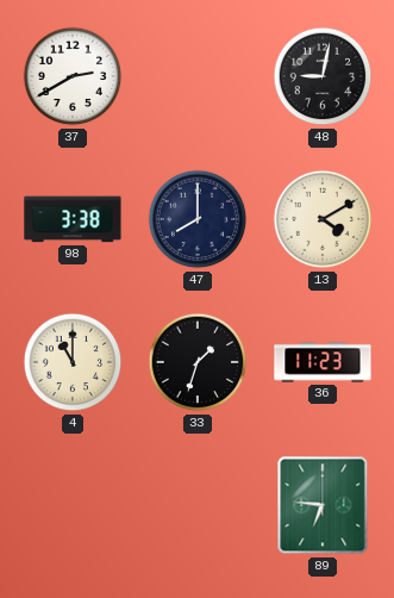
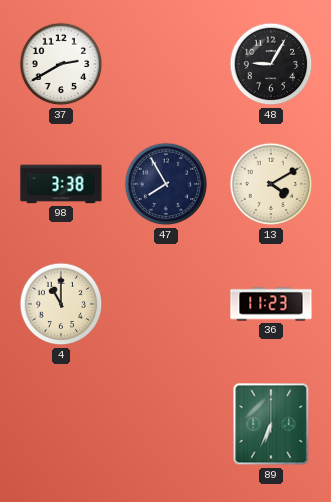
48: 9:02 -> 9:05
47: 8:00 -> 7:55
33: 1:33 -> none
89: 6:46 -> 6:34
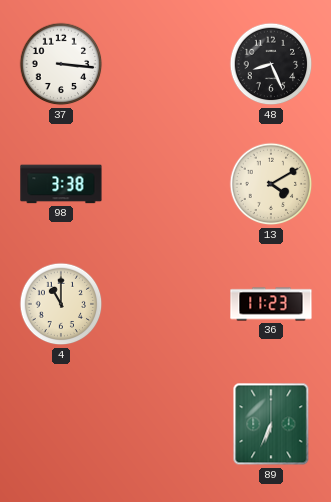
37: 2:40 -> 3:16
48: 9:05 -> 8:26
47: 7:55 -> none
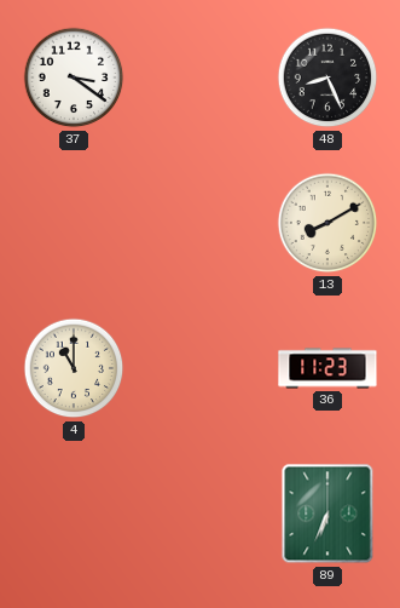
37: 3:16 -> 3:21
98: 3:38 -> none
13: 4:10 -> 8:10
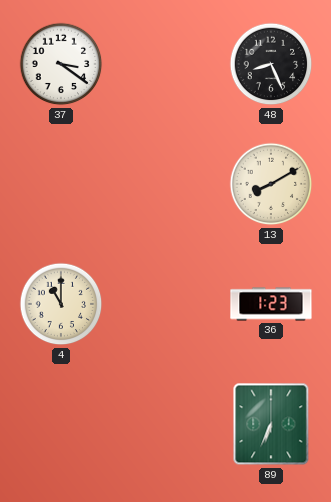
36: 11:23 -> 1:23
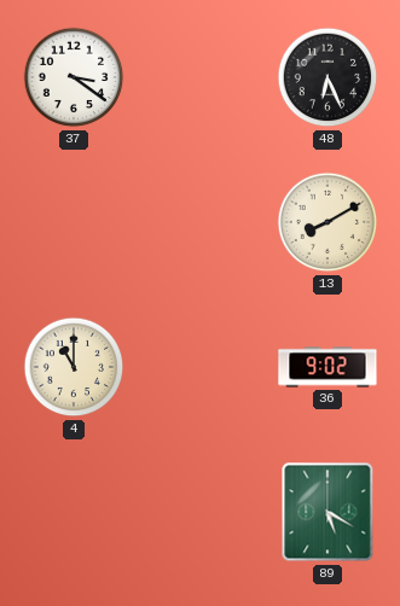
48: 8:26 -> 6:26
36: 1:23 -> 9:02
89: 6:34 -> 5:20
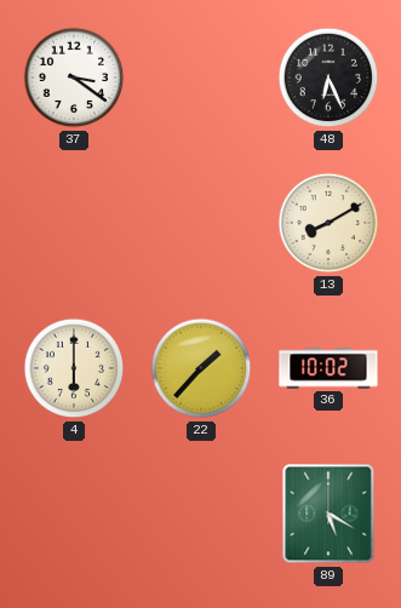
4: 11:00 -> 6:00
22: none -> 1:37
36: 9:02 -> 10:02
